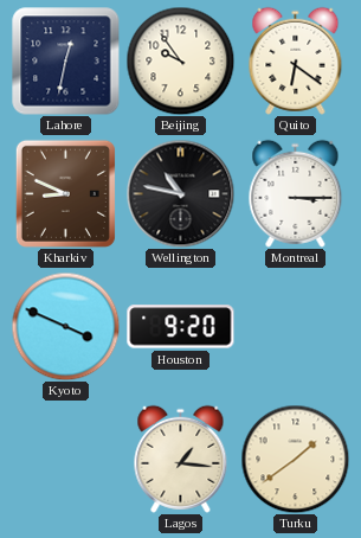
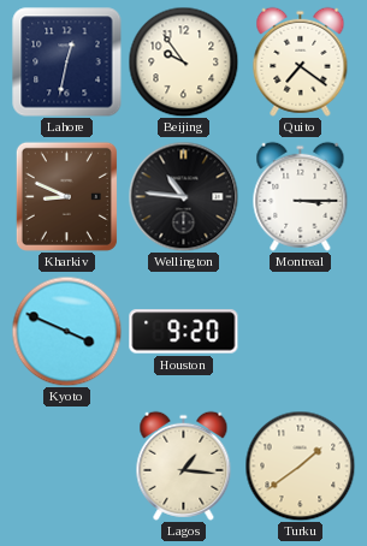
Quito: 6:21 -> 7:21
Wellington: 10:47 -> 10:46
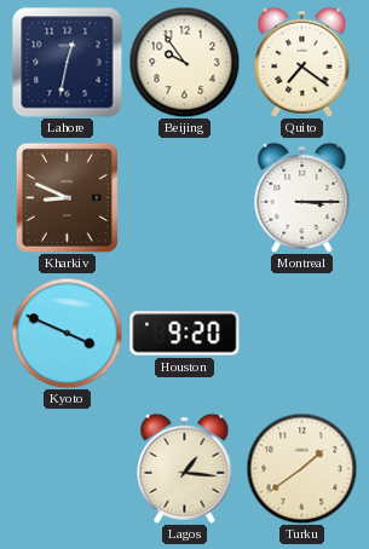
Wellington: 10:46 -> none
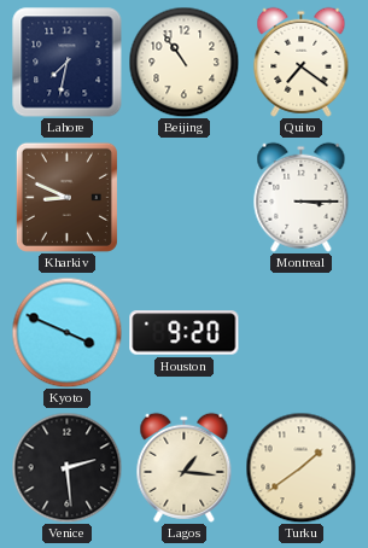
Lahore: 12:32 -> 7:32
Beijing: 9:54 -> 10:54
Venice: none -> 2:29
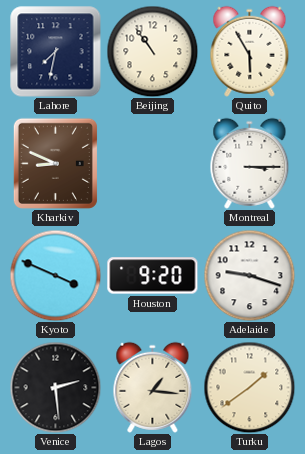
Quito: 7:21 -> 5:55
Adelaide: none -> 9:18
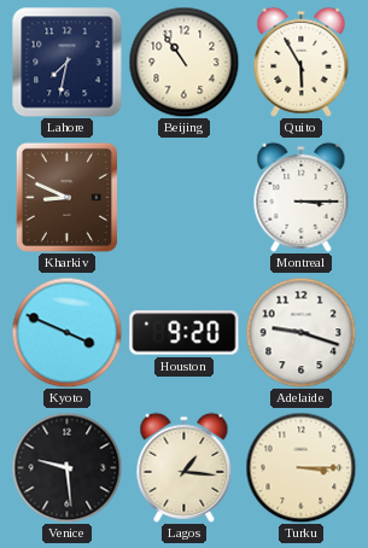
Venice: 2:29 -> 9:29
Turku: 1:39 -> 3:15
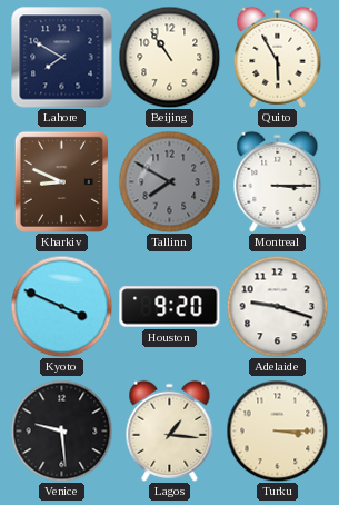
Lahore: 7:32 -> 7:50
Tallinn: none -> 7:50
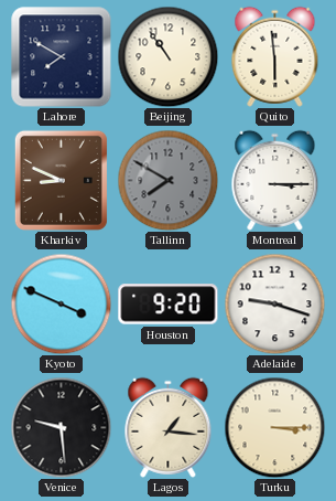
Quito: 5:55 -> 5:59
